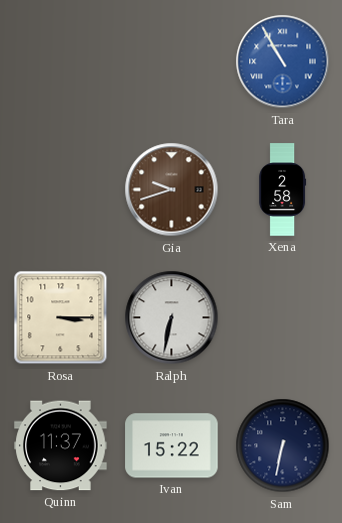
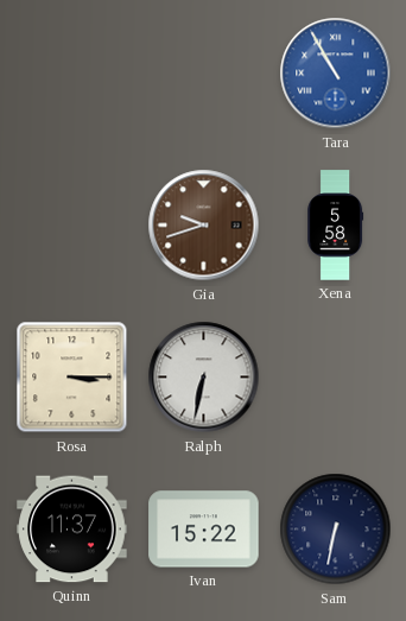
Xena: 2:58 -> 5:58
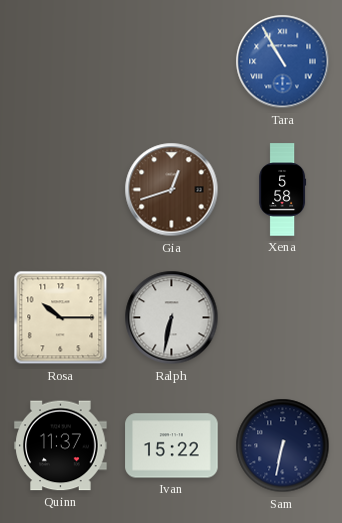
Gia: 9:42 -> 12:42
Rosa: 3:15 -> 10:15
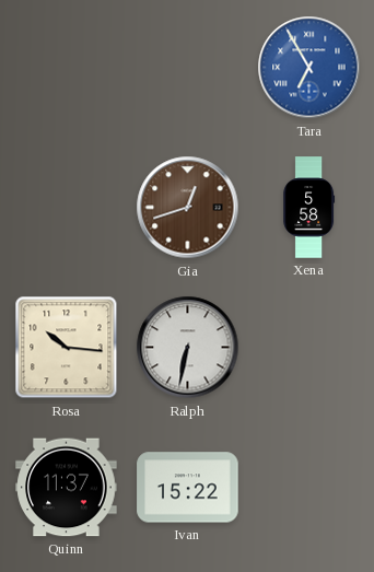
Tara: 10:55 -> 6:55
Rosa: 10:15 -> 10:16
Sam: 6:32 -> none
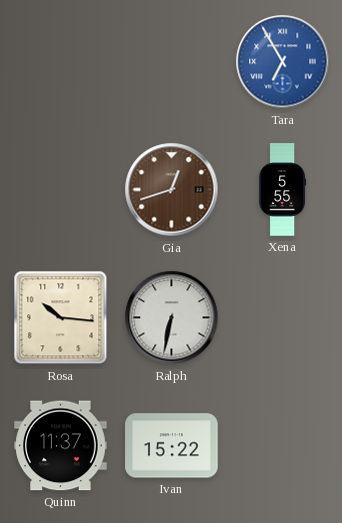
Xena: 5:58 -> 5:55
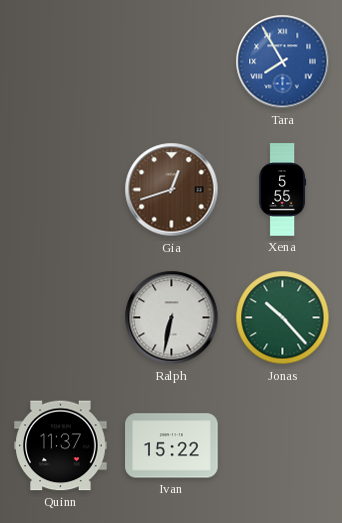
Tara: 6:55 -> 7:55
Rosa: 10:16 -> none
Jonas: none -> 10:23
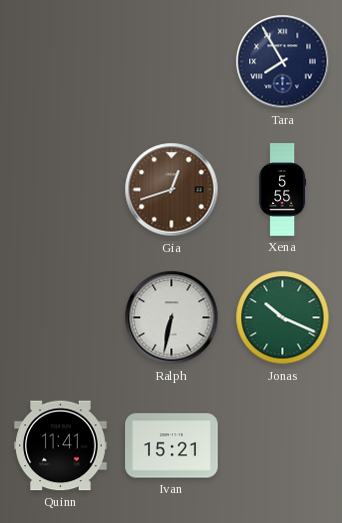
Tara dial: blue -> navy
Jonas: 10:23 -> 10:19
Quinn: 11:37 -> 11:41
Ivan: 15:22 -> 15:21
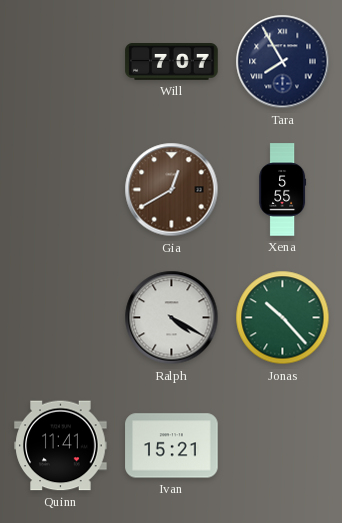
Will: none -> 7:07
Gia: 12:42 -> 12:40
Ralph: 6:32 -> 4:20
Jonas: 10:19 -> 10:23
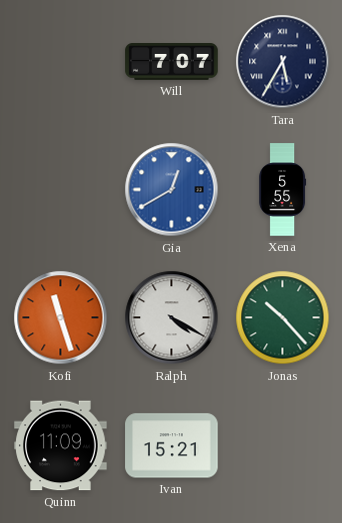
Tara: 7:55 -> 5:35
Gia dial: brown -> blue
Kofi: none -> 11:27
Quinn: 11:41 -> 11:09
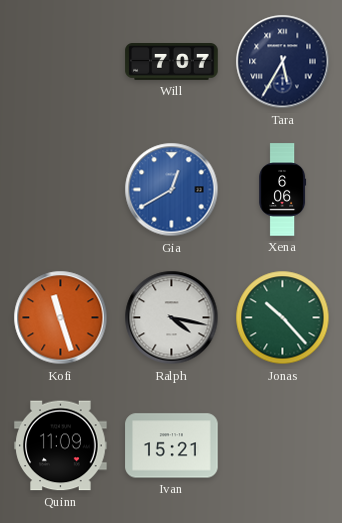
Xena: 5:55 -> 6:06
Ralph: 4:20 -> 4:17
